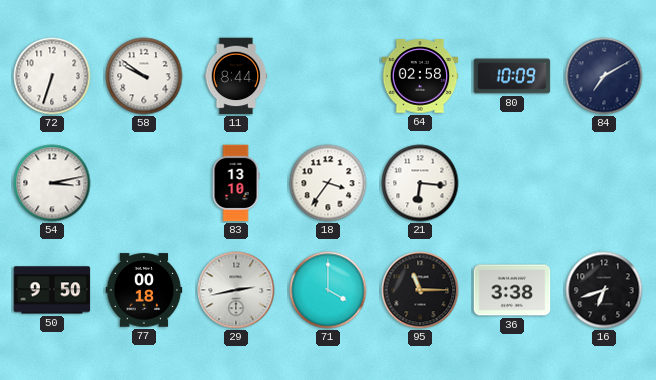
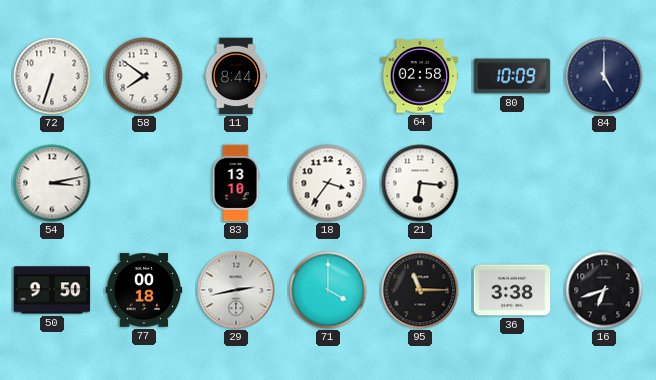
58: 9:51 -> 7:51
84: 7:10 -> 5:00
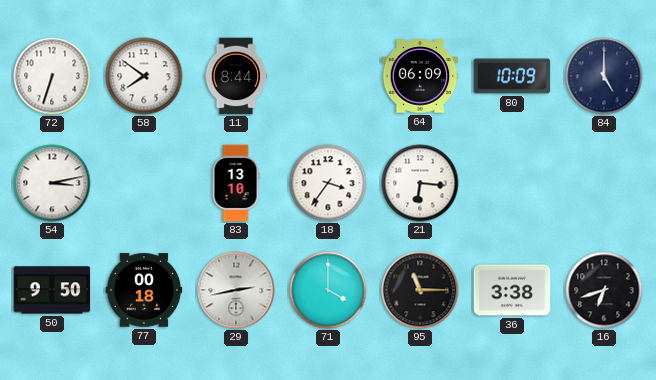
64: 02:58 -> 06:09
